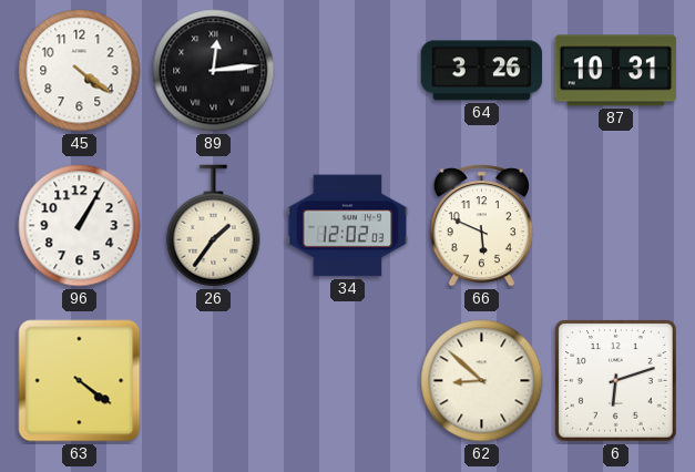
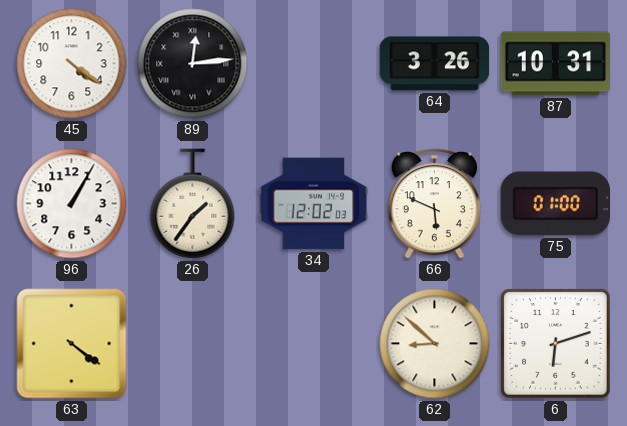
75: none -> 01:00
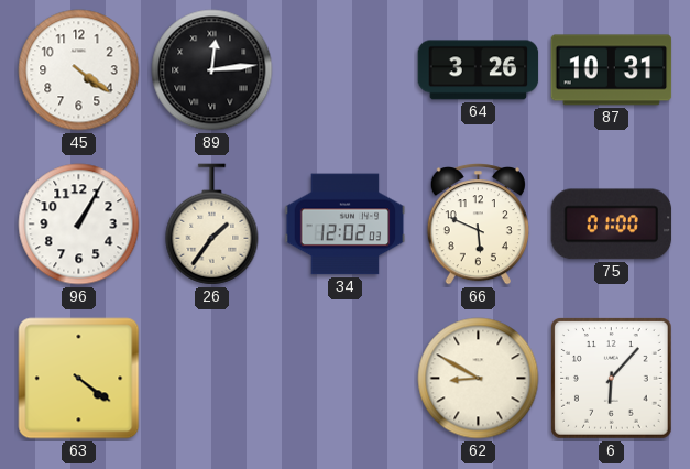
62: 8:52 -> 8:50
6: 6:12 -> 6:07
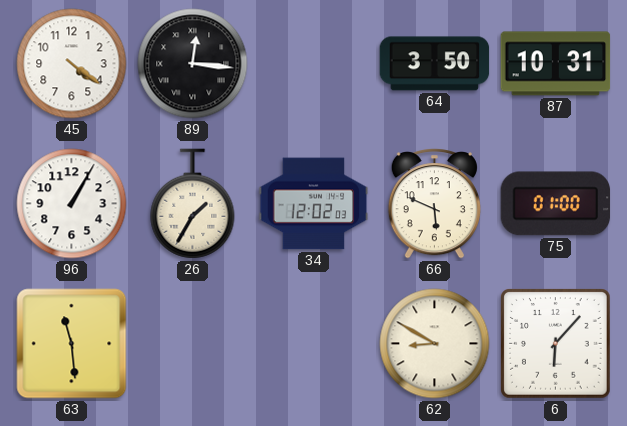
89: 12:14 -> 12:16
64: 3:26 -> 3:50
26: 1:36 -> 1:35
63: 4:21 -> 11:29
